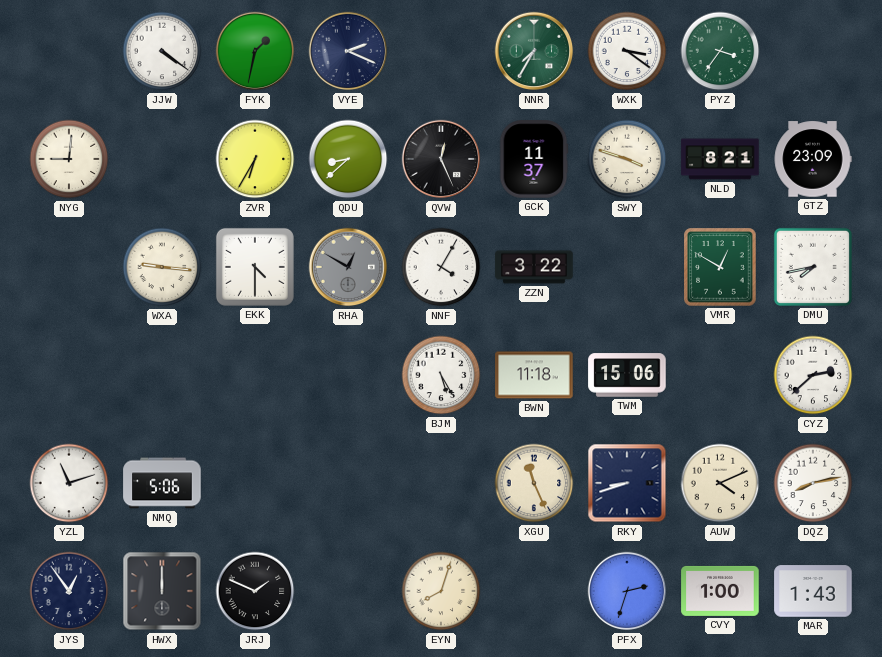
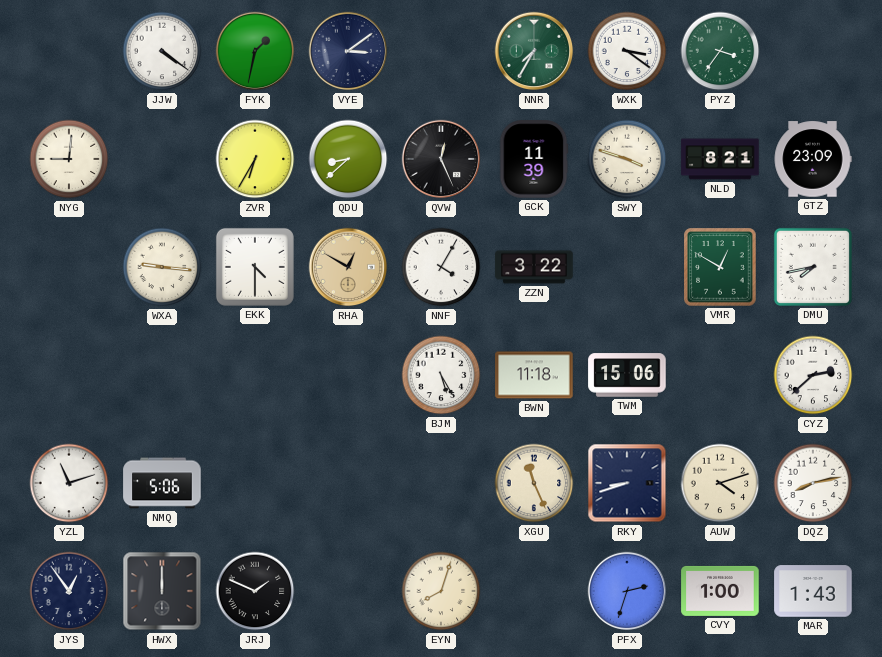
VYE: 2:19 -> 3:09
GCK: 11:37 -> 11:39
RHA dial: grey -> champagne
AUW: 4:11 -> 4:12
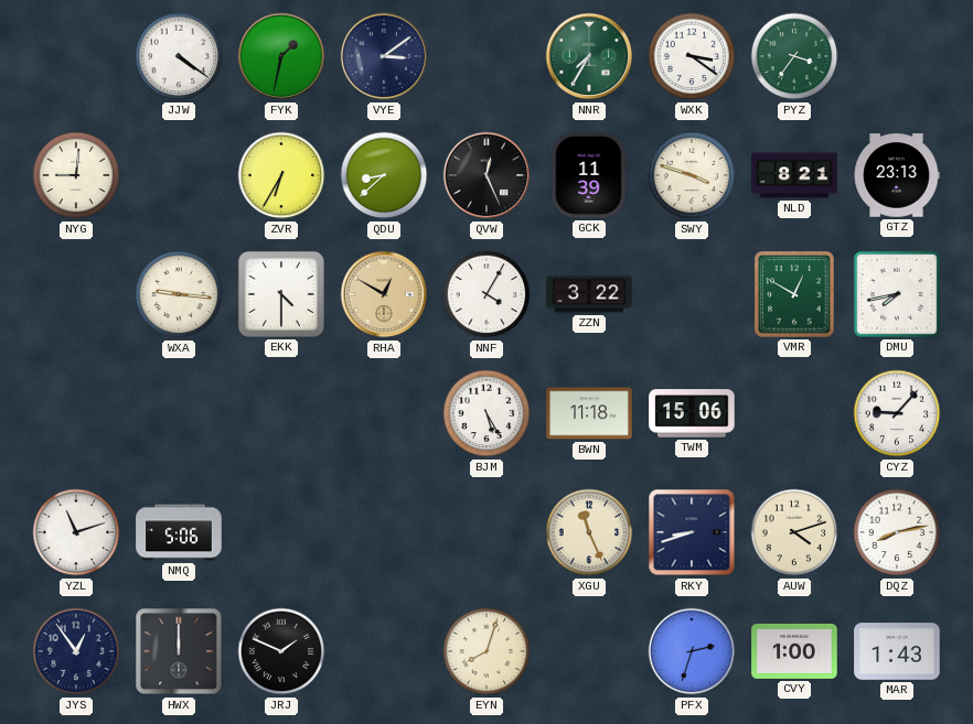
GTZ: 23:09 -> 23:13
CYZ: 2:38 -> 9:07
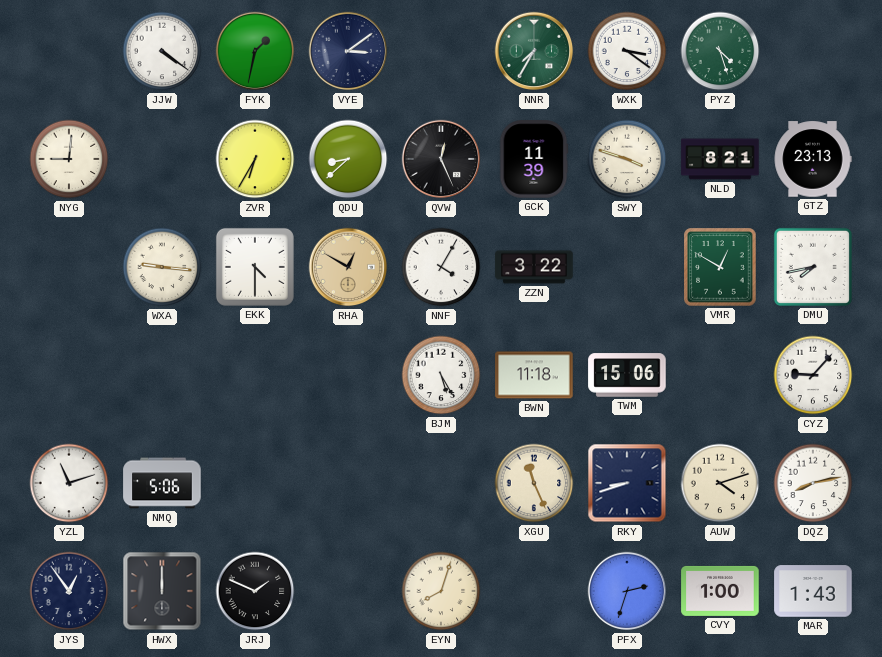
PYZ: 3:36 -> 4:27
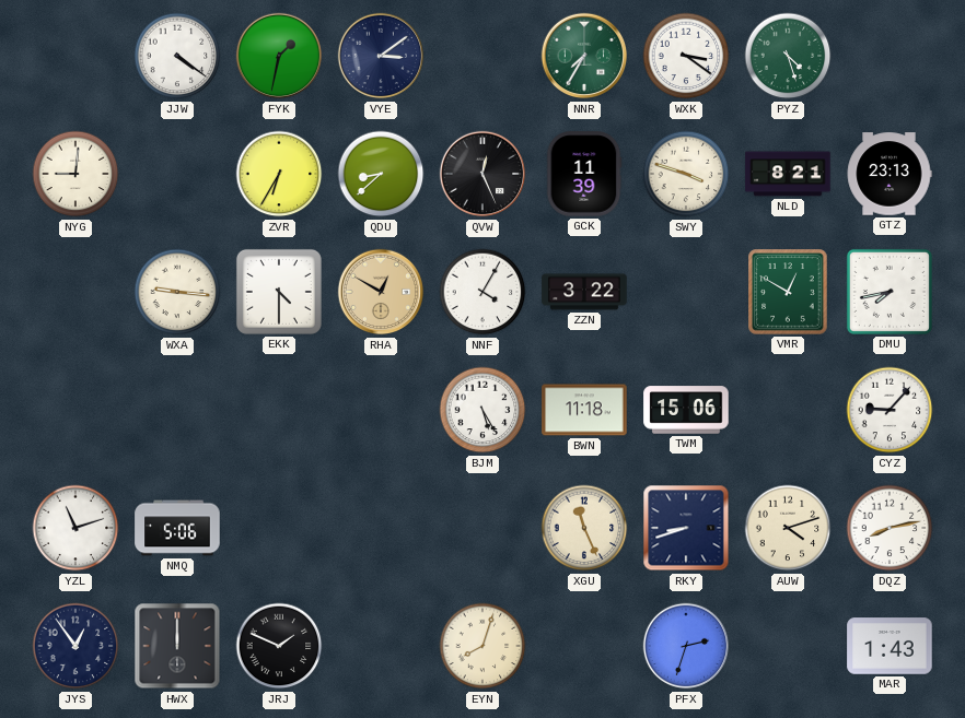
CVY: 1:00 -> none
